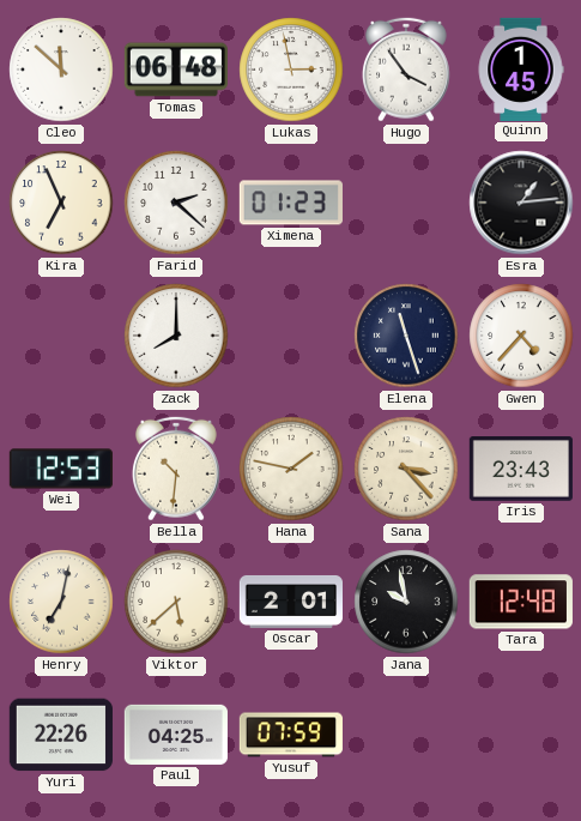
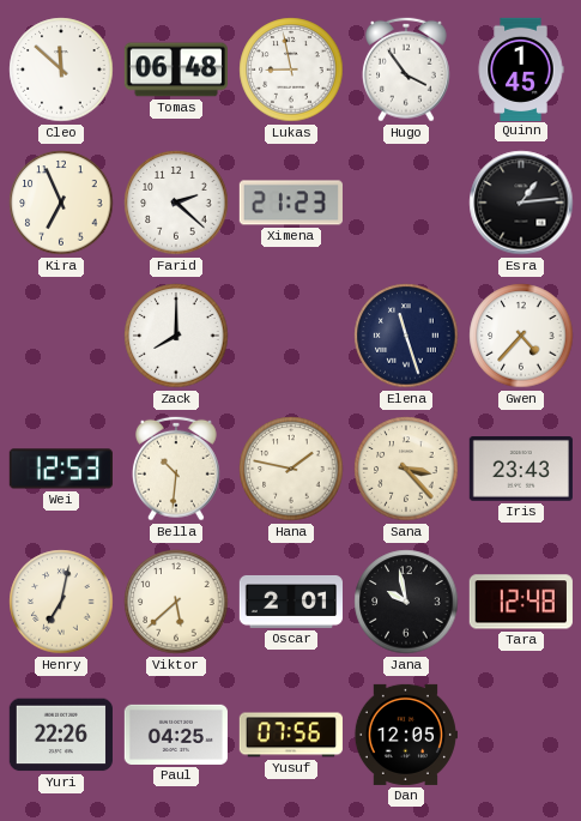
Lukas: 2:58 -> 8:58
Ximena: 01:23 -> 21:23
Yusuf: 07:59 -> 07:56
Dan: none -> 12:05
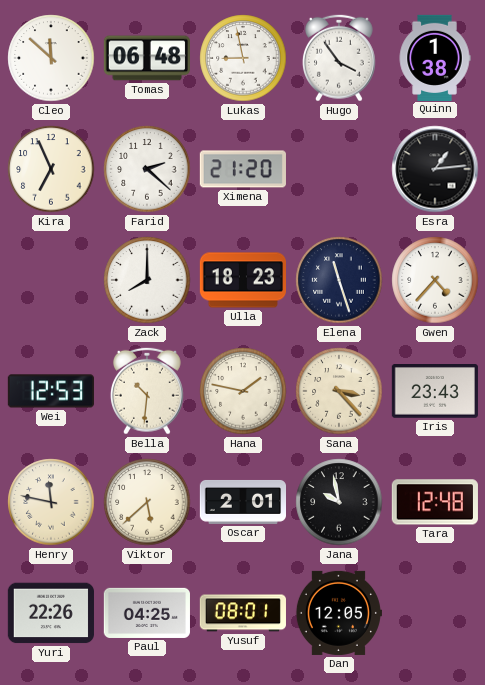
Quinn: 1:45 -> 1:38
Ximena: 21:23 -> 21:20
Ulla: none -> 18:23
Henry: 7:02 -> 11:47
Yusuf: 07:56 -> 08:01
